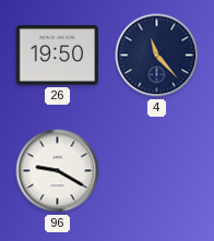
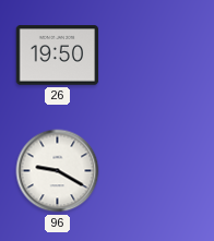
4: 11:23 -> none
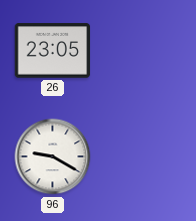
26: 19:50 -> 23:05
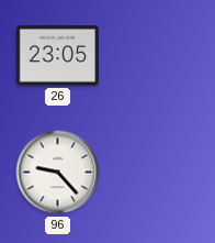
96: 9:20 -> 9:23
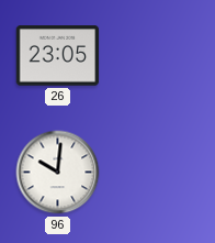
96: 9:23 -> 10:01
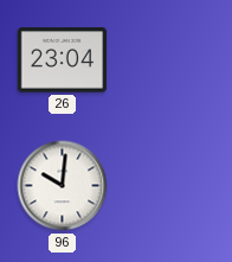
26: 23:05 -> 23:04
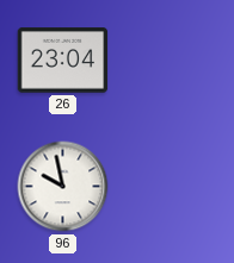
96: 10:01 -> 9:58
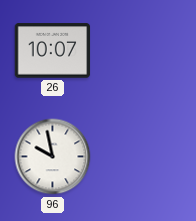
26: 23:04 -> 10:07
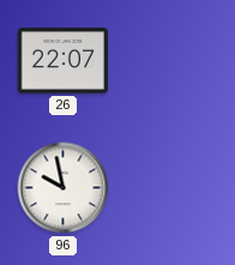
26: 10:07 -> 22:07
